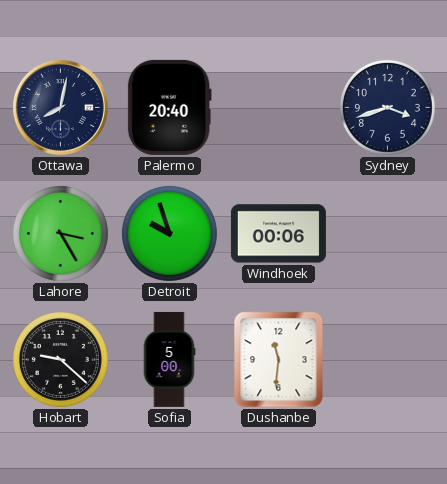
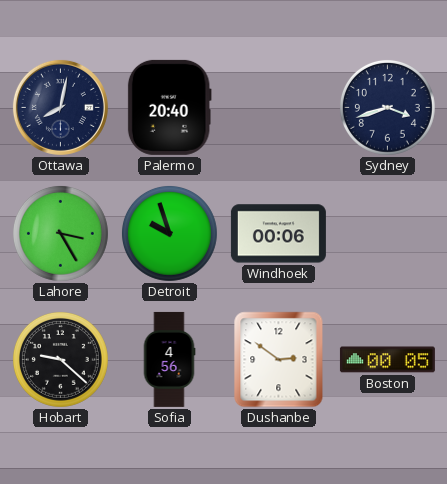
Sofia: 5:00 -> 4:56
Dushanbe: 11:31 -> 2:51
Boston: none -> 00:05
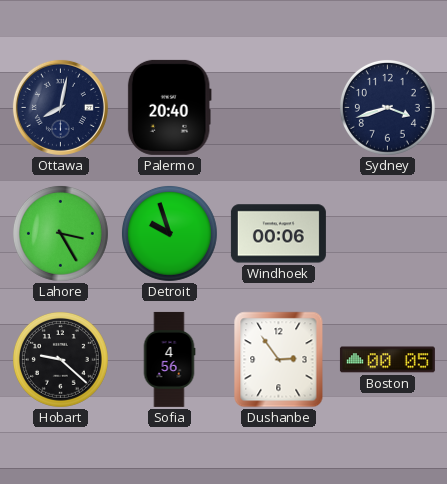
Dushanbe: 2:51 -> 2:54
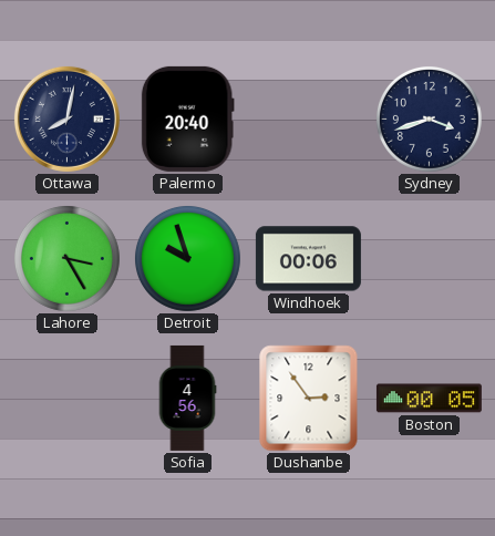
Hobart: 9:22 -> none
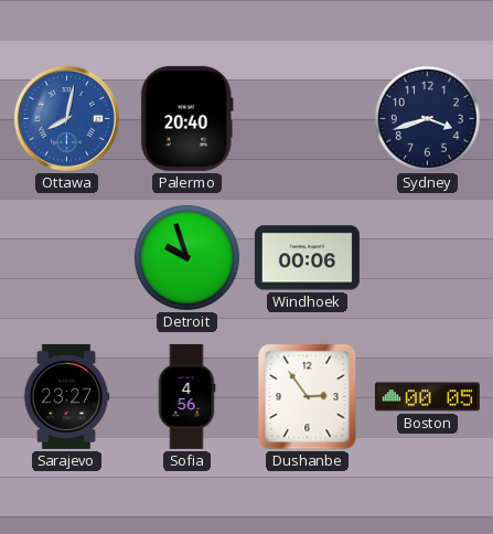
Ottawa dial: navy -> blue
Lahore: 3:25 -> none
Sarajevo: none -> 23:27
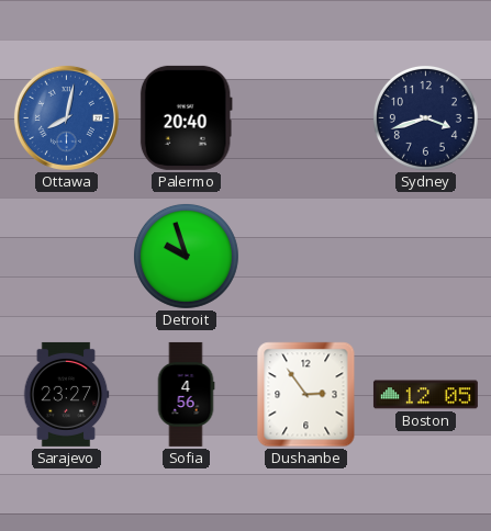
Windhoek: 00:06 -> none
Boston: 00:05 -> 12:05
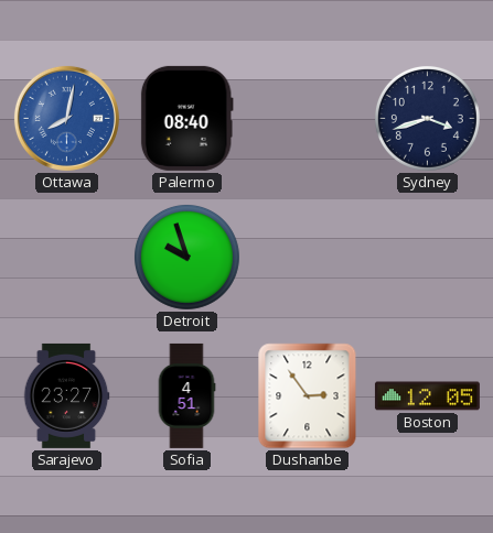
Palermo: 20:40 -> 08:40
Sofia: 4:56 -> 4:51
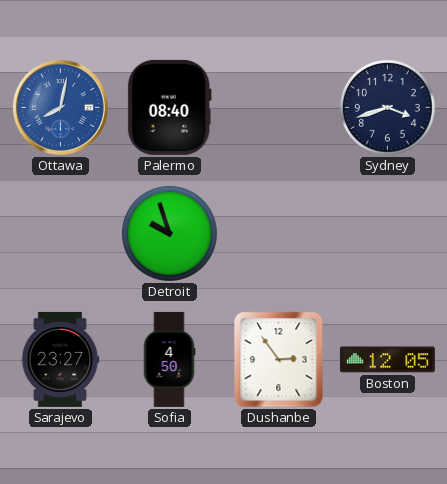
Sofia: 4:51 -> 4:50
